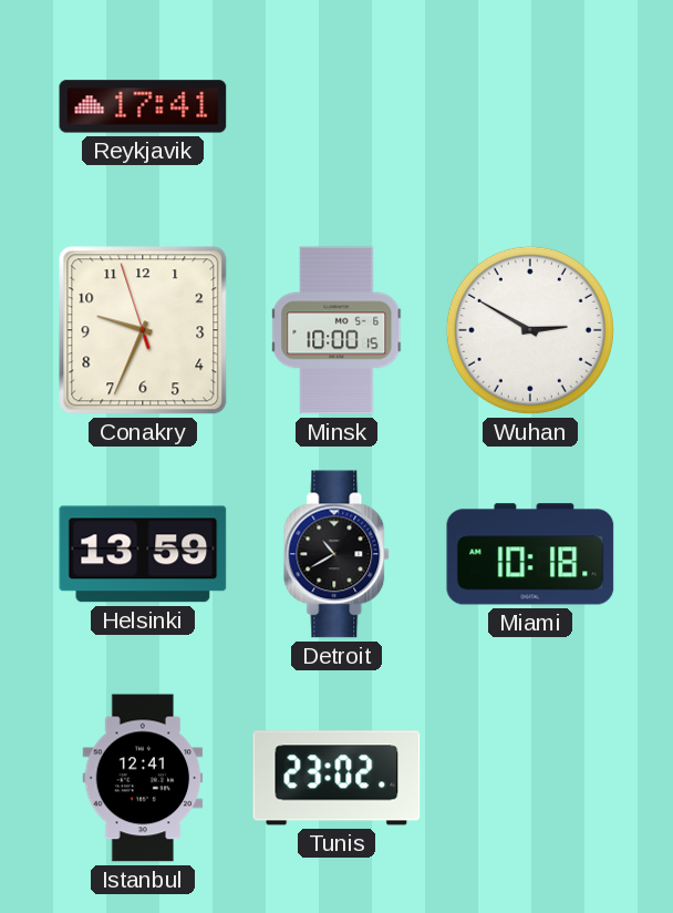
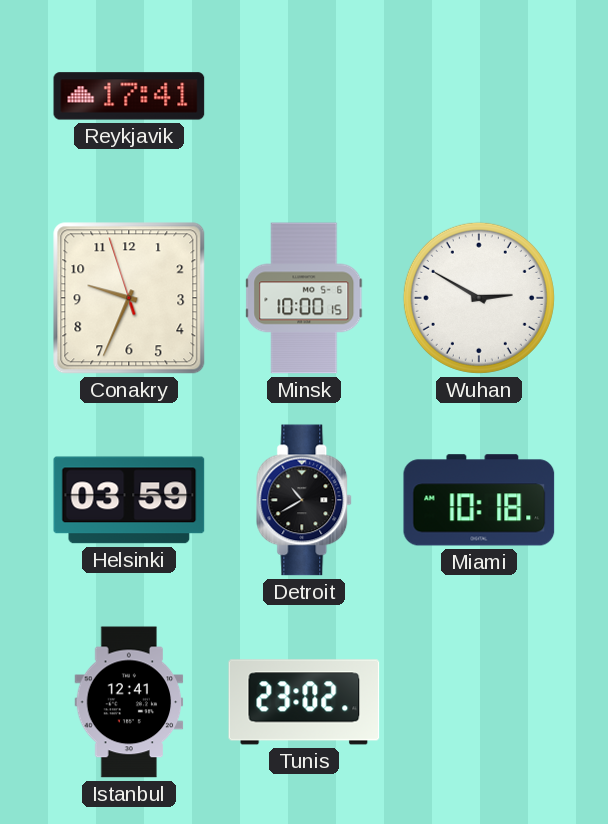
Helsinki: 13:59 -> 03:59
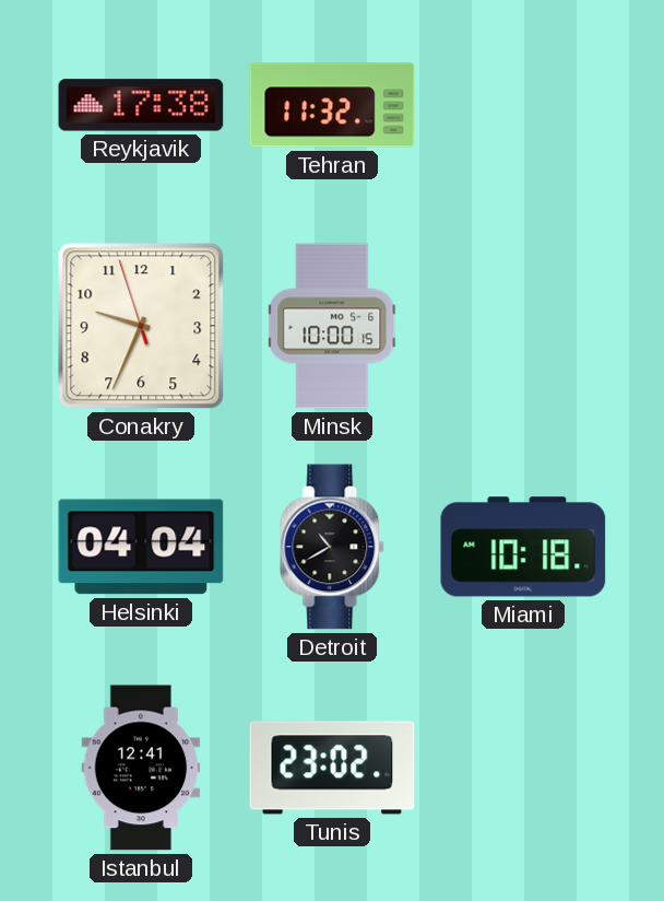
Reykjavik: 17:41 -> 17:38
Tehran: none -> 11:32
Wuhan: 2:50 -> none
Helsinki: 03:59 -> 04:04
